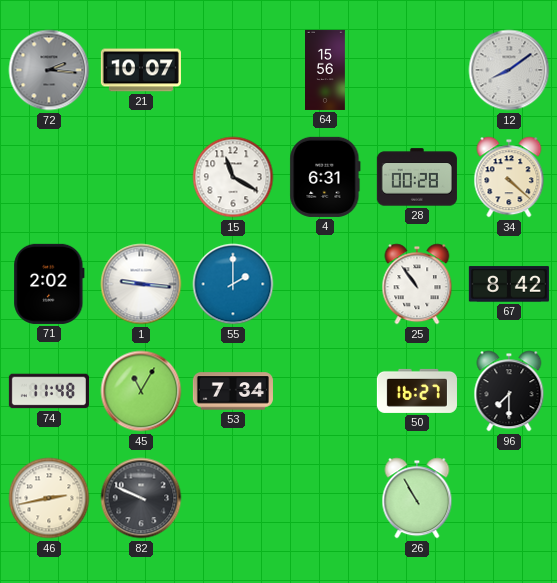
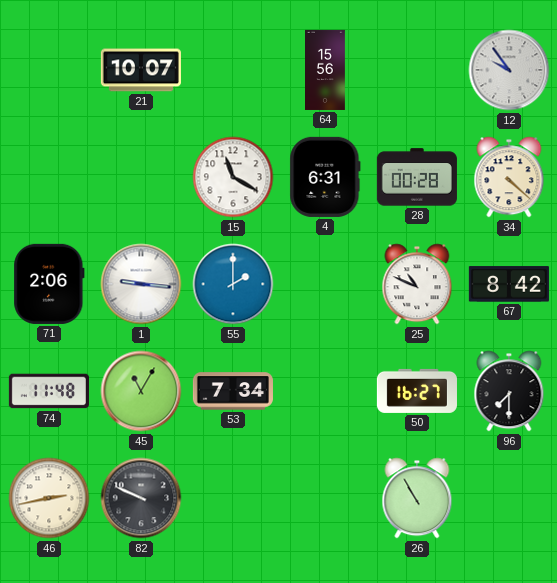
72: 2:16 -> none
12: 8:09 -> 9:54
71: 2:02 -> 2:06
25: 10:54 -> 10:49
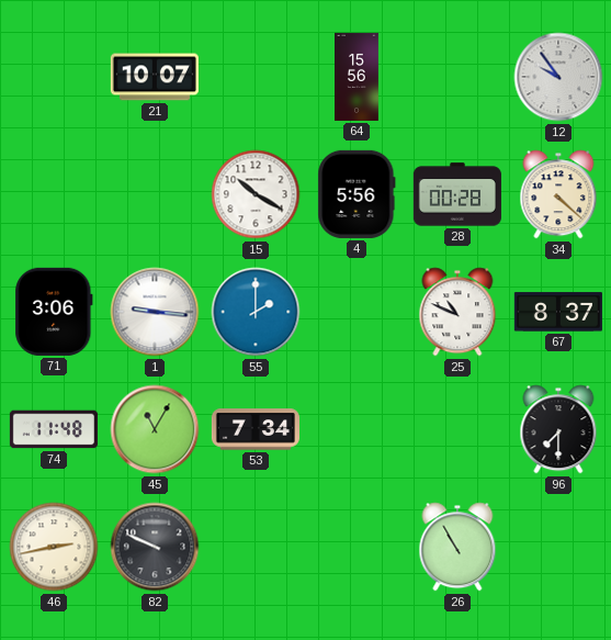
15: 11:20 -> 10:20
4: 6:31 -> 5:56
71: 2:06 -> 3:06
67: 8:42 -> 8:37
50: 16:27 -> none
